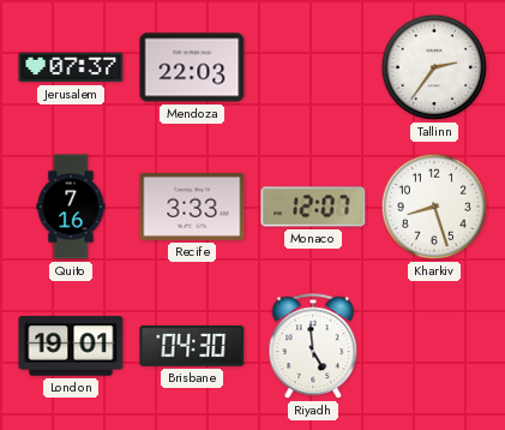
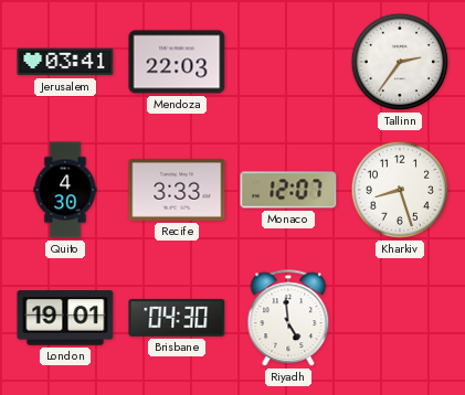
Jerusalem: 07:37 -> 03:41
Quito: 7:16 -> 4:30
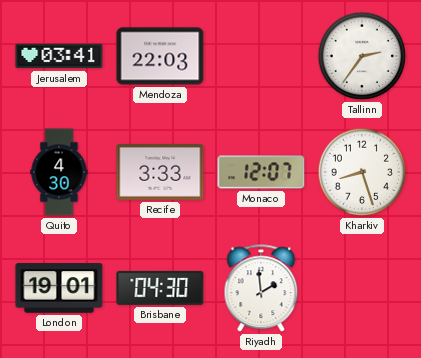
Riyadh: 4:59 -> 1:59
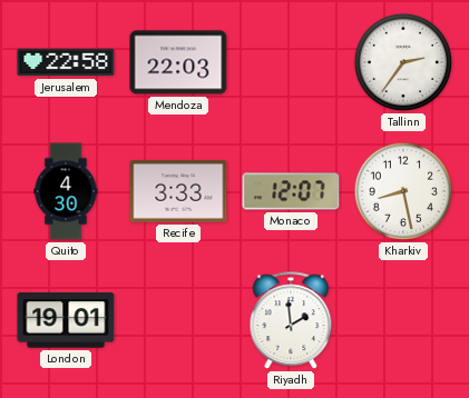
Jerusalem: 03:41 -> 22:58
Kharkiv: 8:27 -> 8:28
Brisbane: 04:30 -> none
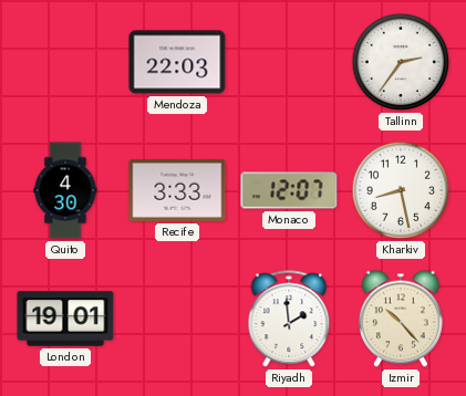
Jerusalem: 22:58 -> none
Izmir: none -> 10:23
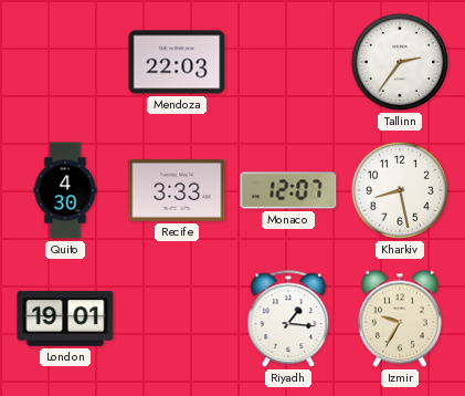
Riyadh: 1:59 -> 1:16
Izmir: 10:23 -> 9:35
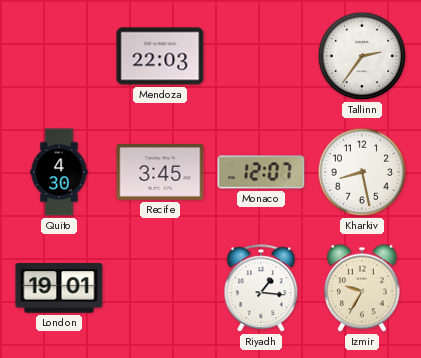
Recife: 3:33 -> 3:45
